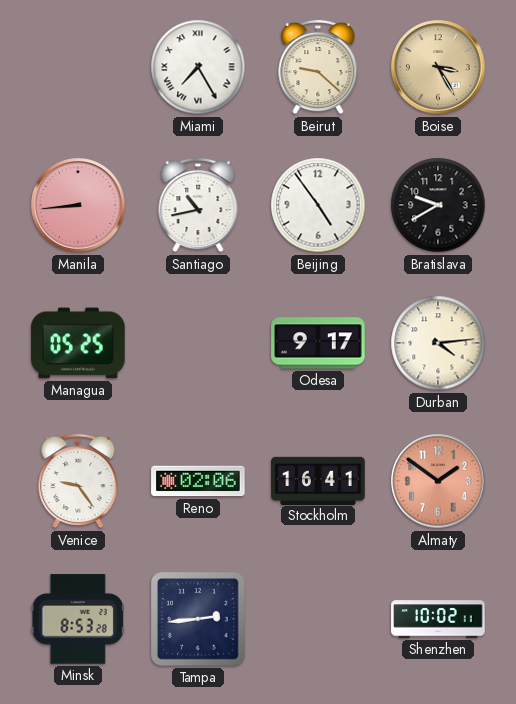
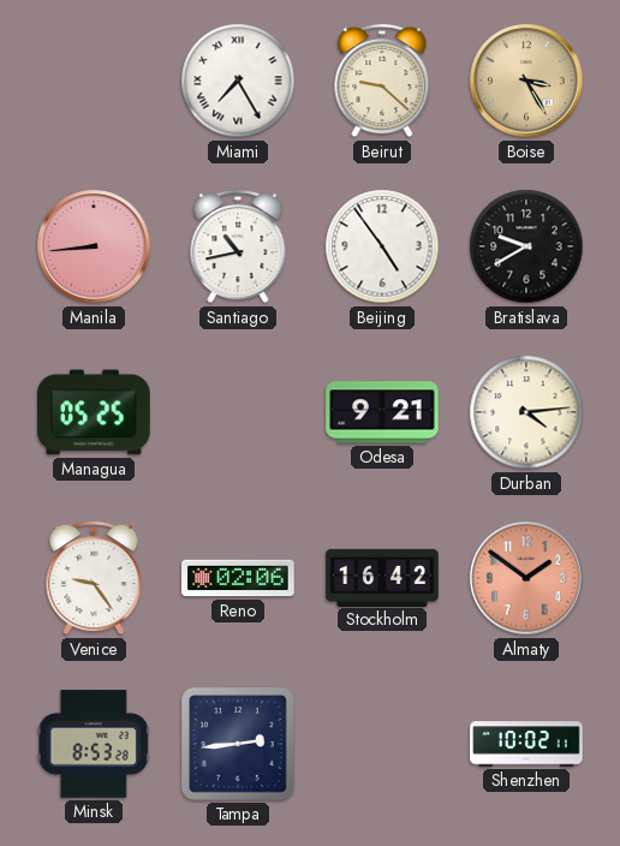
Odesa: 9:17 -> 9:21
Stockholm: 16:41 -> 16:42
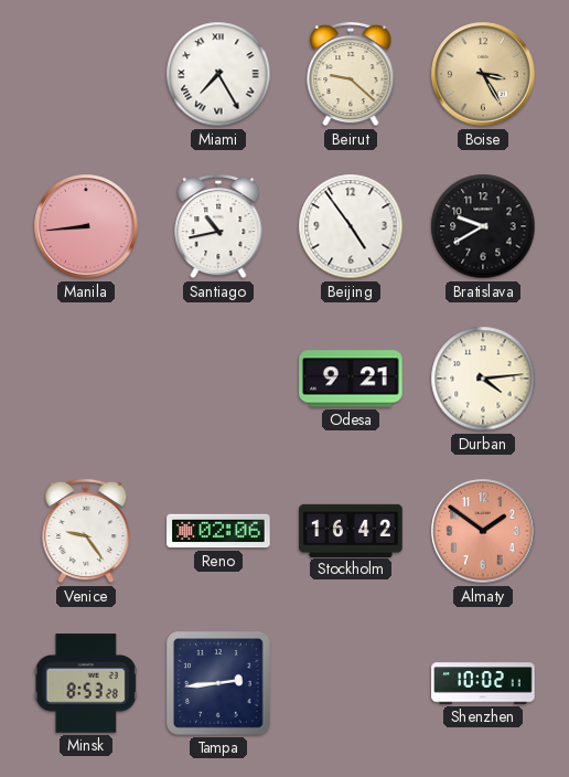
Managua: 05:25 -> none
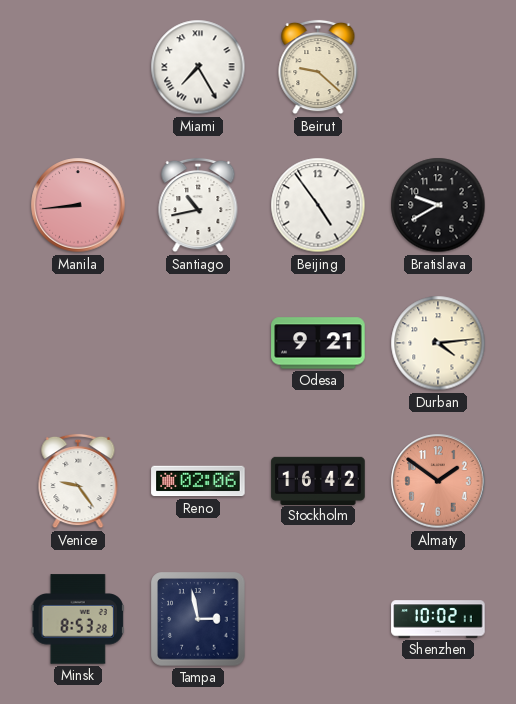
Boise: 3:25 -> none
Tampa: 2:44 -> 2:58
